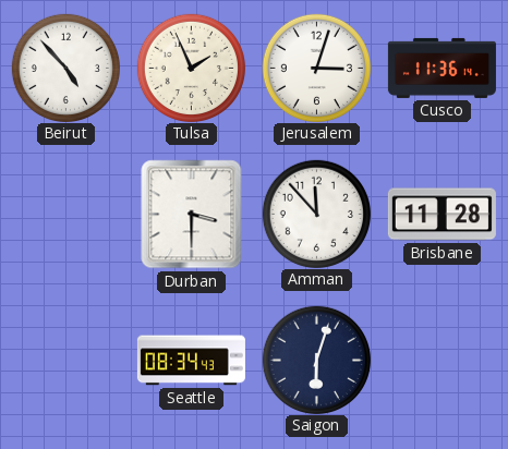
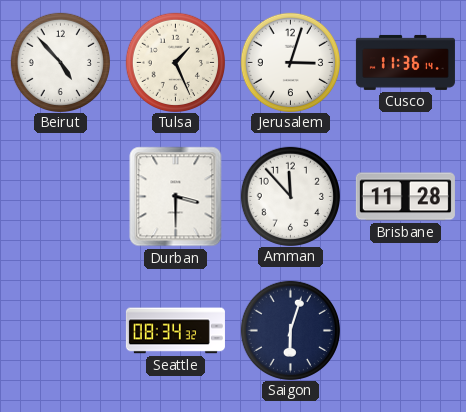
Tulsa: 1:56 -> 1:26
Seattle: 08:34:43 -> 08:34:32
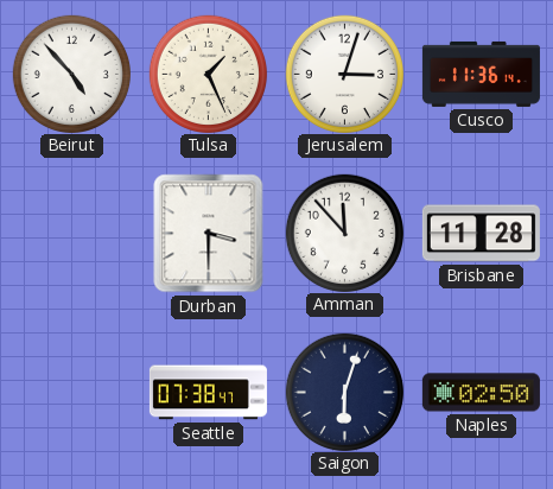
Seattle: 08:34 -> 07:38
Naples: none -> 02:50
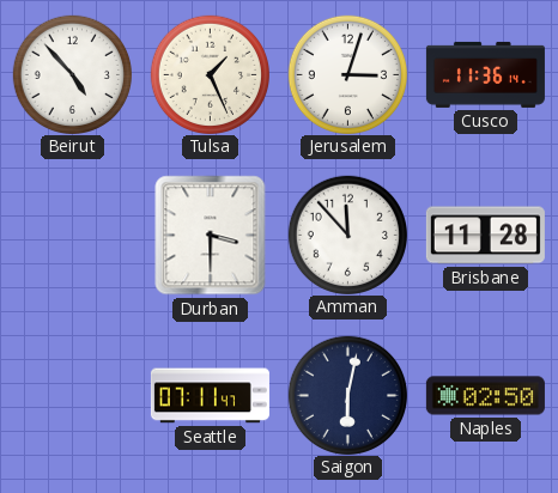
Seattle: 07:38 -> 07:11
Saigon: 6:03 -> 6:02
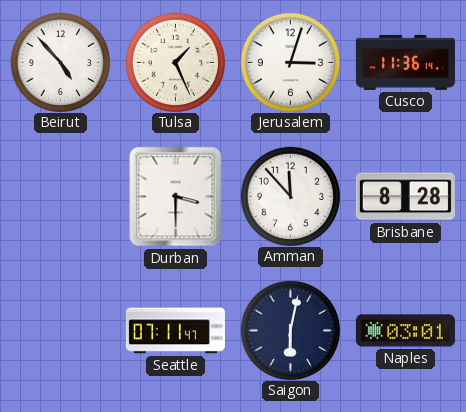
Brisbane: 11:28 -> 8:28
Naples: 02:50 -> 03:01
